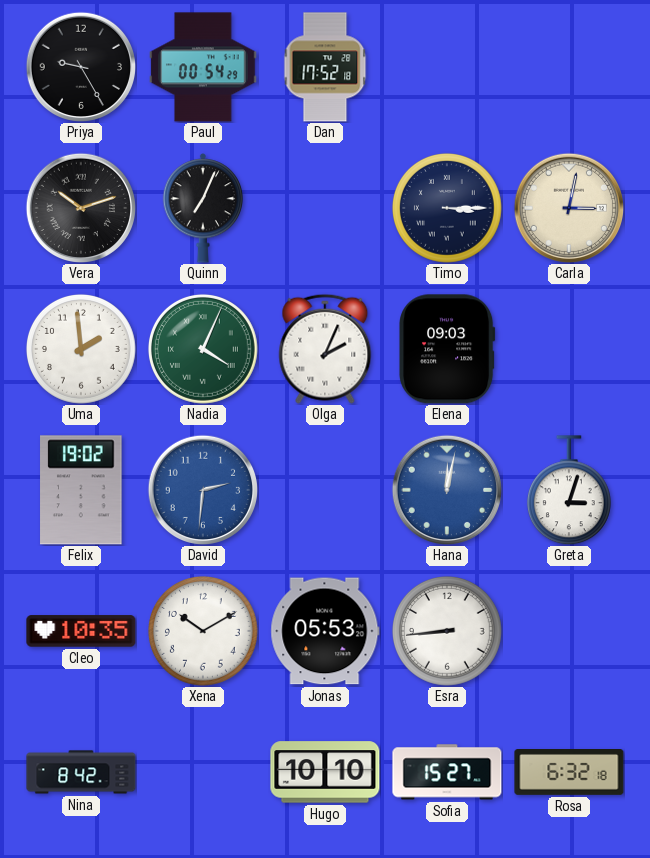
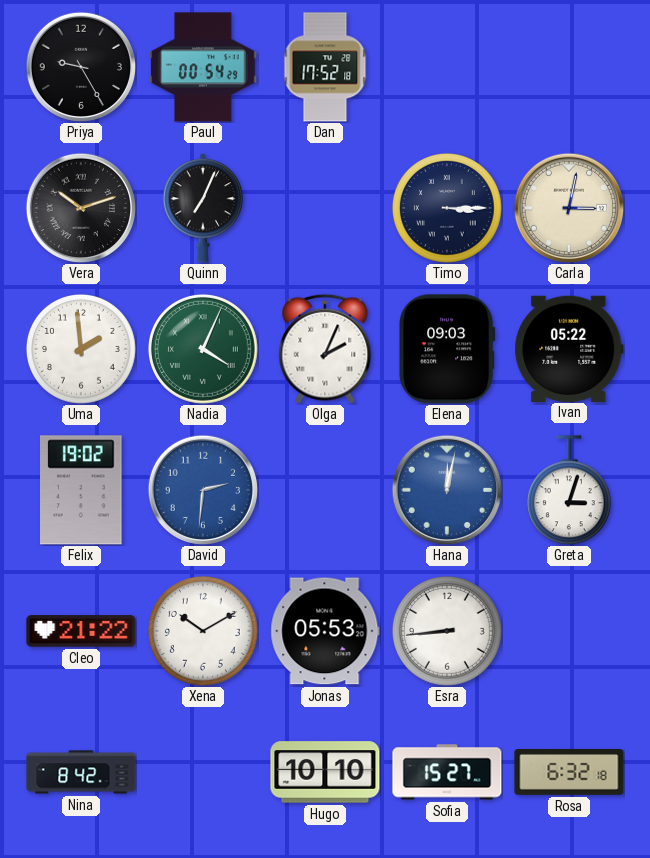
Ivan: none -> 05:22
Cleo: 10:35 -> 21:22
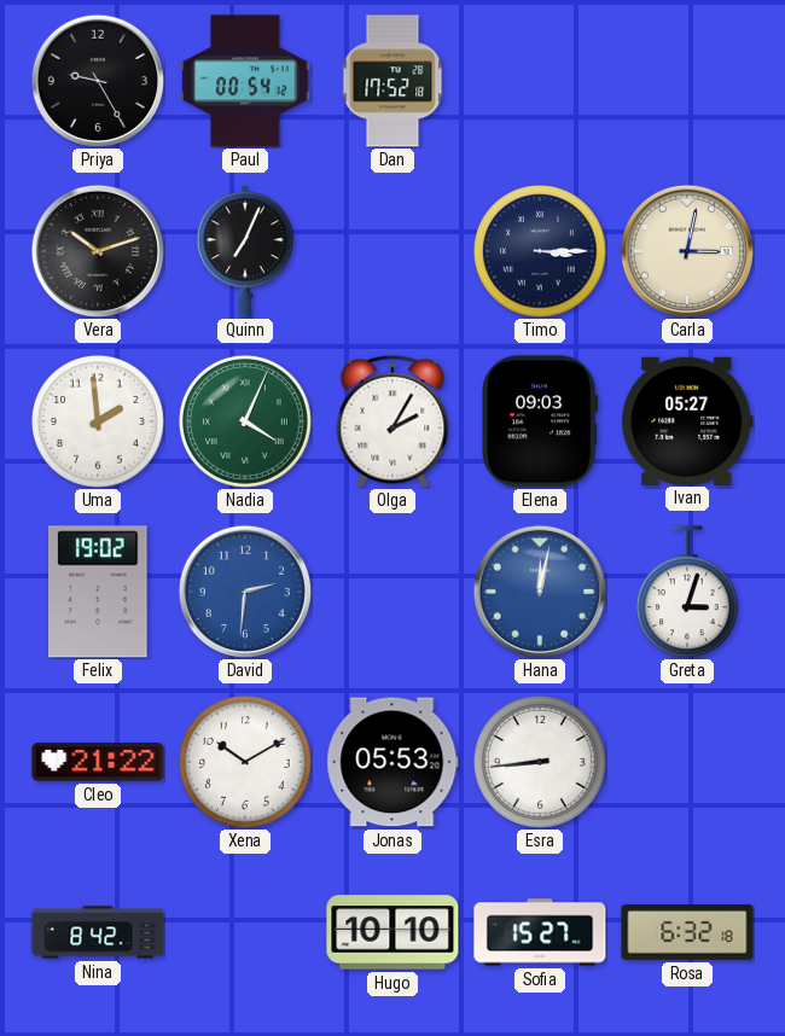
Paul: 00:54:29 -> 00:54:12
Olga: 2:04 -> 2:05
Ivan: 05:22 -> 05:27
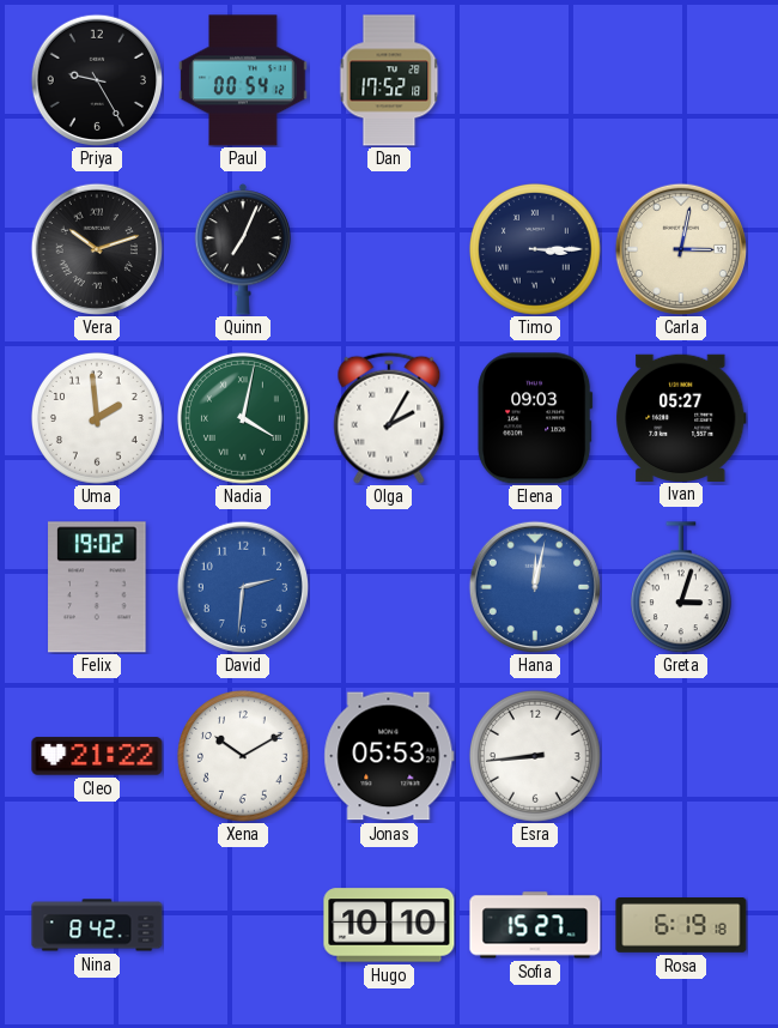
Nadia: 4:04 -> 4:02
Rosa: 6:32 -> 6:19
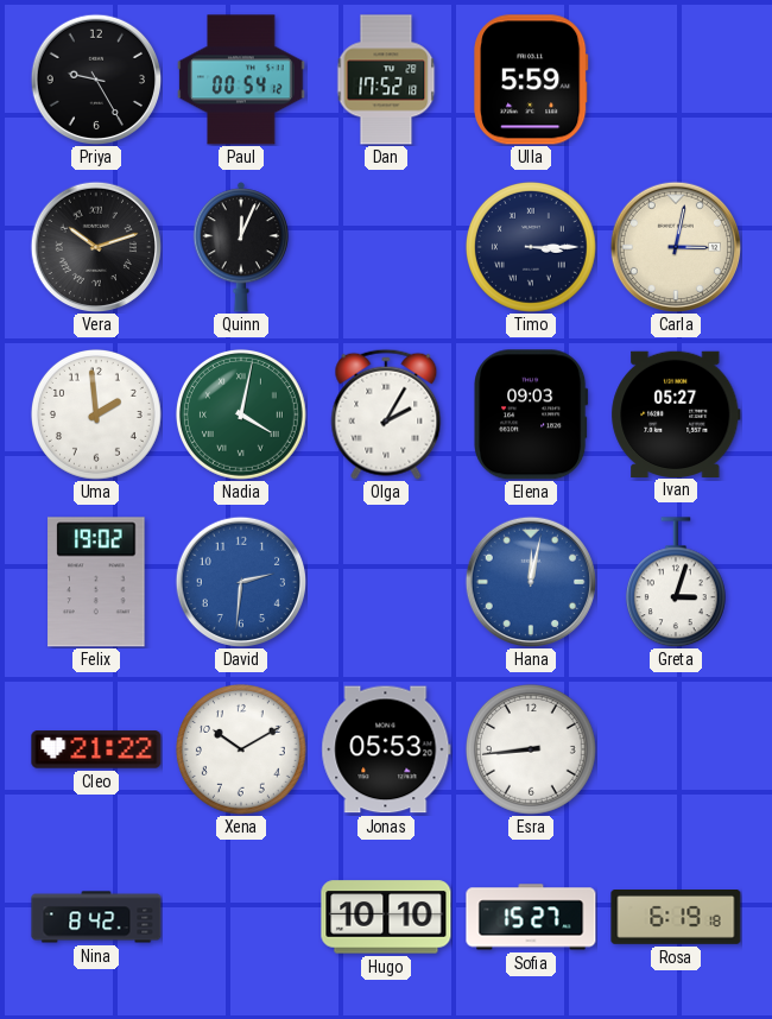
Ulla: none -> 5:59
Quinn: 7:04 -> 12:04
